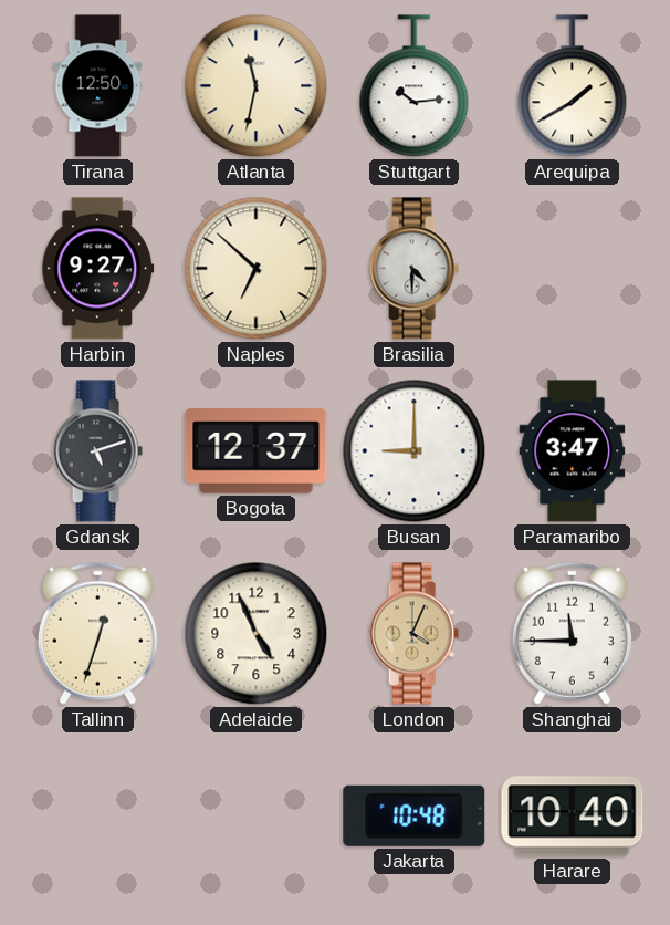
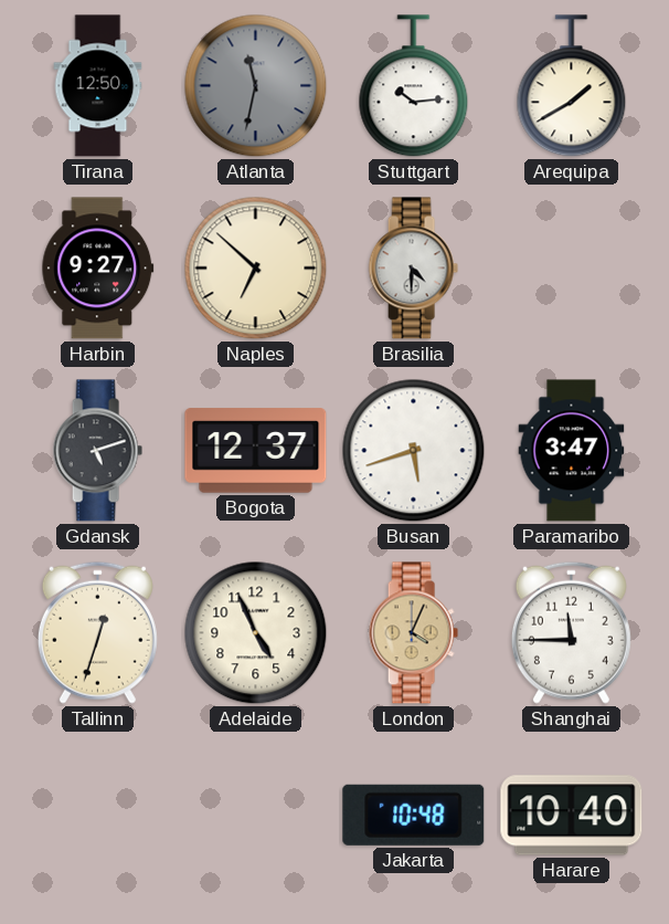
Atlanta dial: cream -> grey
Busan: 9:00 -> 5:42
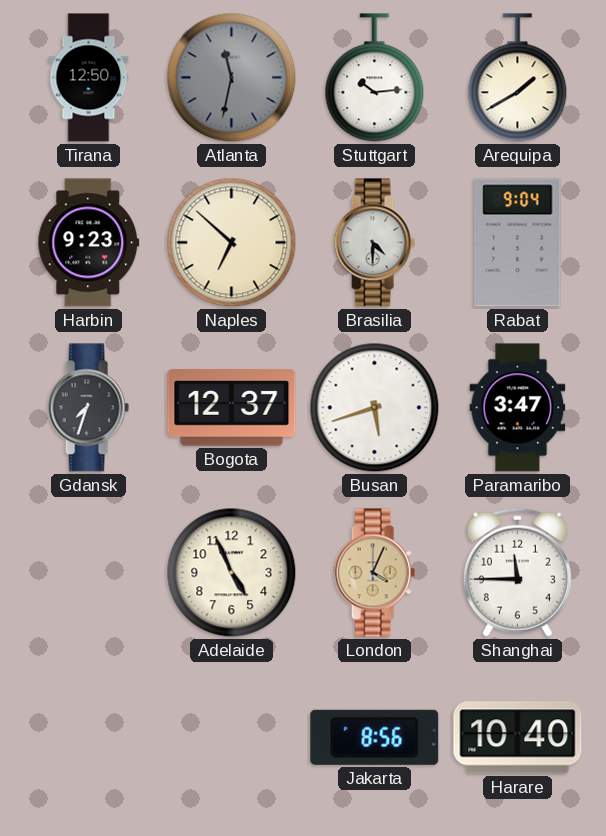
Harbin: 9:27 -> 9:23
Rabat: none -> 9:04
Gdansk: 5:12 -> 7:33
Tallinn: 12:33 -> none
Jakarta: 10:48 -> 8:56
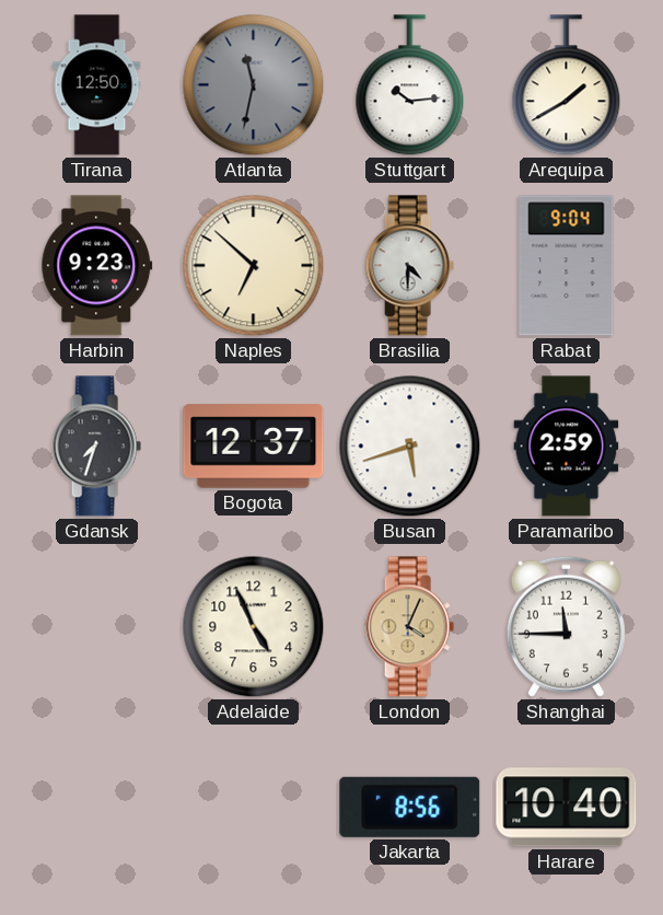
Paramaribo: 3:47 -> 2:59
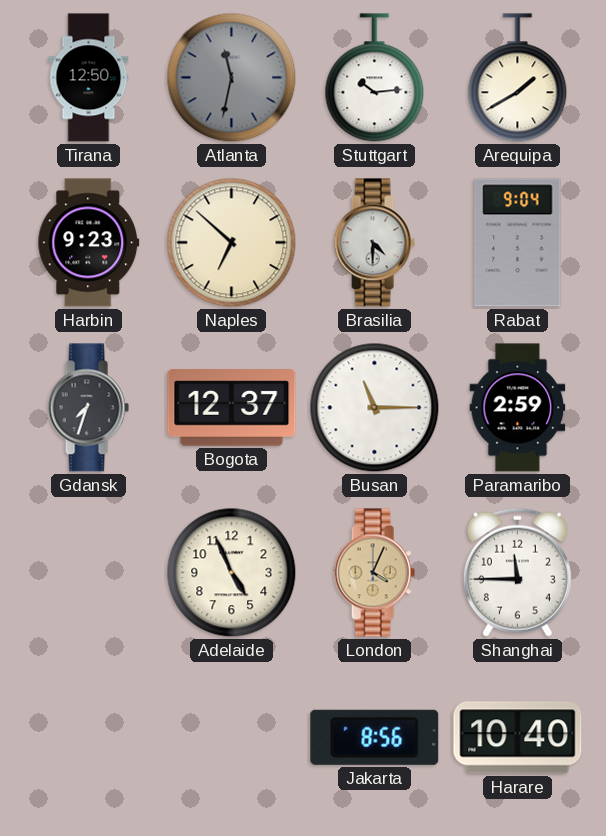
Busan: 5:42 -> 11:15
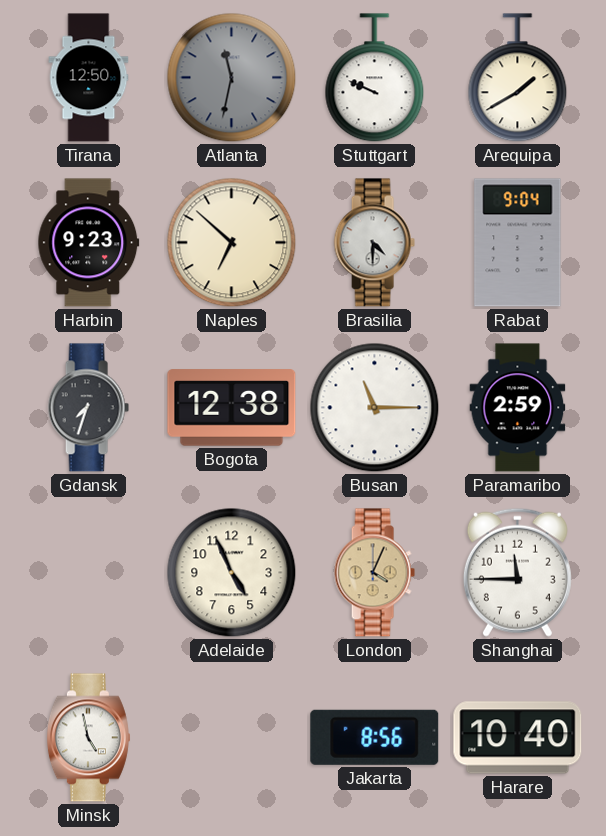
Stuttgart: 10:14 -> 9:49
Bogota: 12:37 -> 12:38
Minsk: none -> 4:58
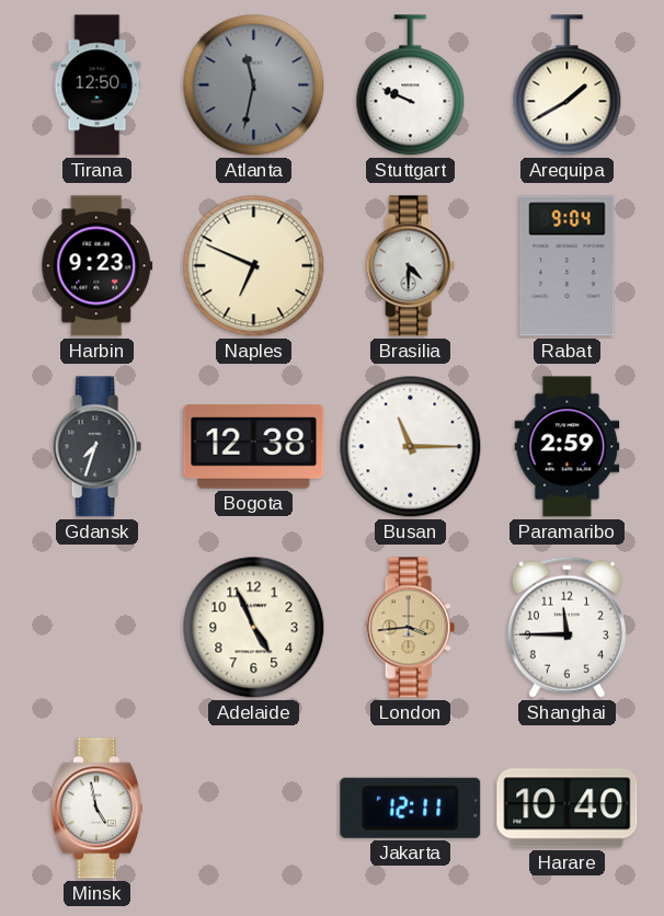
Naples: 6:52 -> 6:49
London: 4:04 -> 3:44
Jakarta: 8:56 -> 12:11
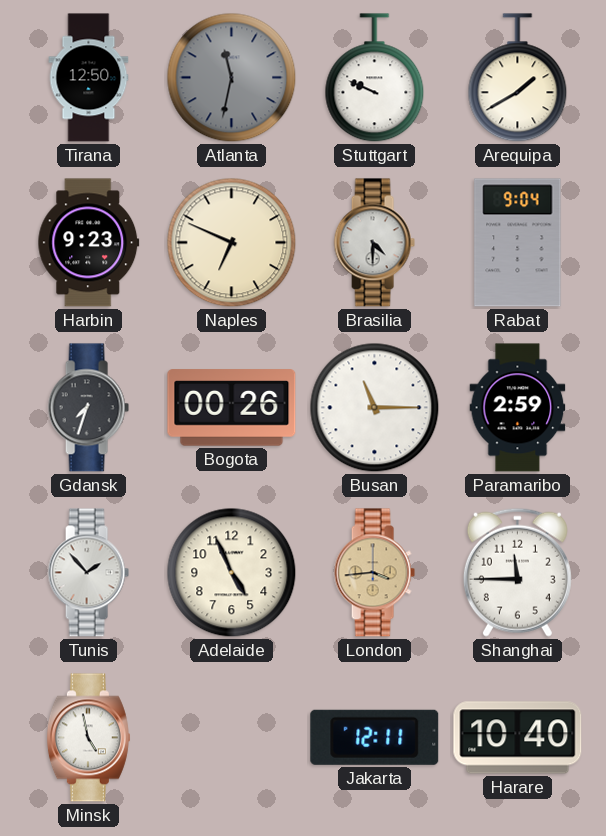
Bogota: 12:38 -> 00:26
Tunis: none -> 1:53
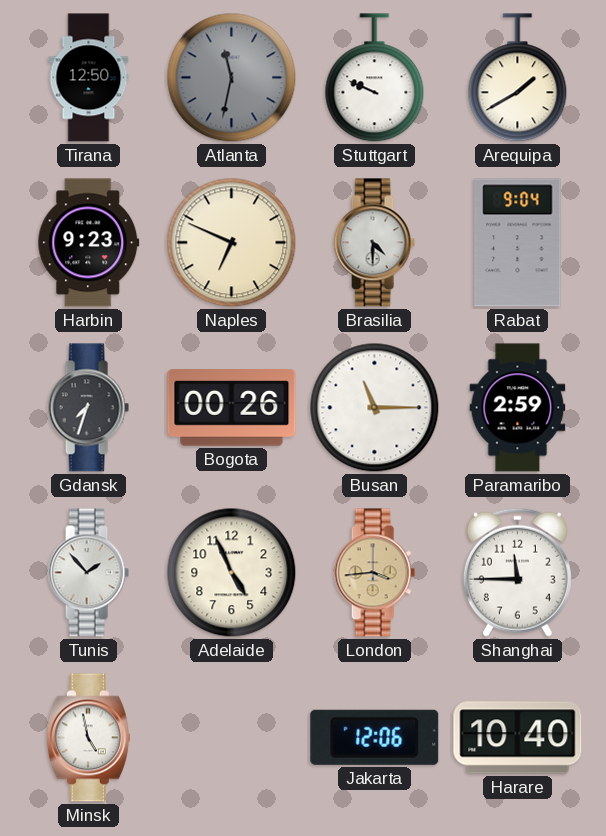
Jakarta: 12:11 -> 12:06
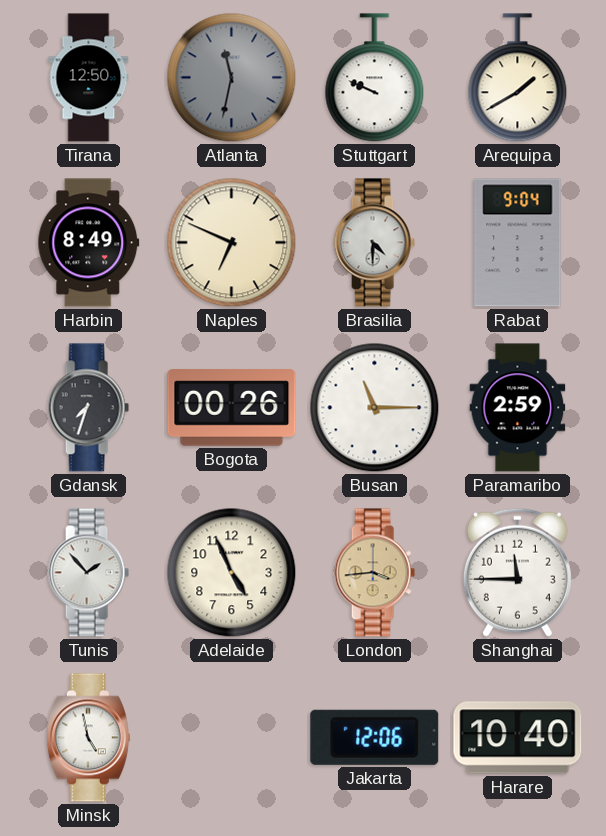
Harbin: 9:23 -> 8:49
